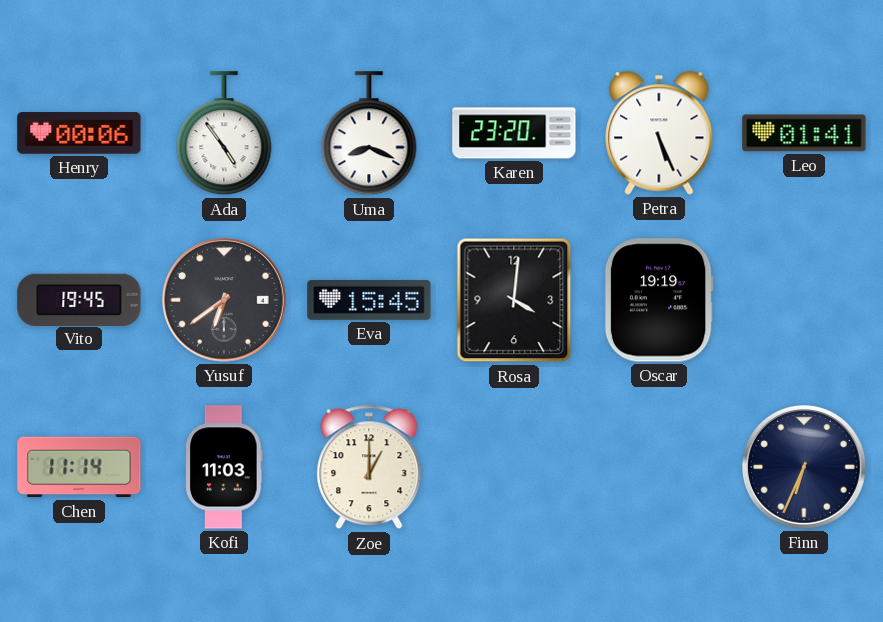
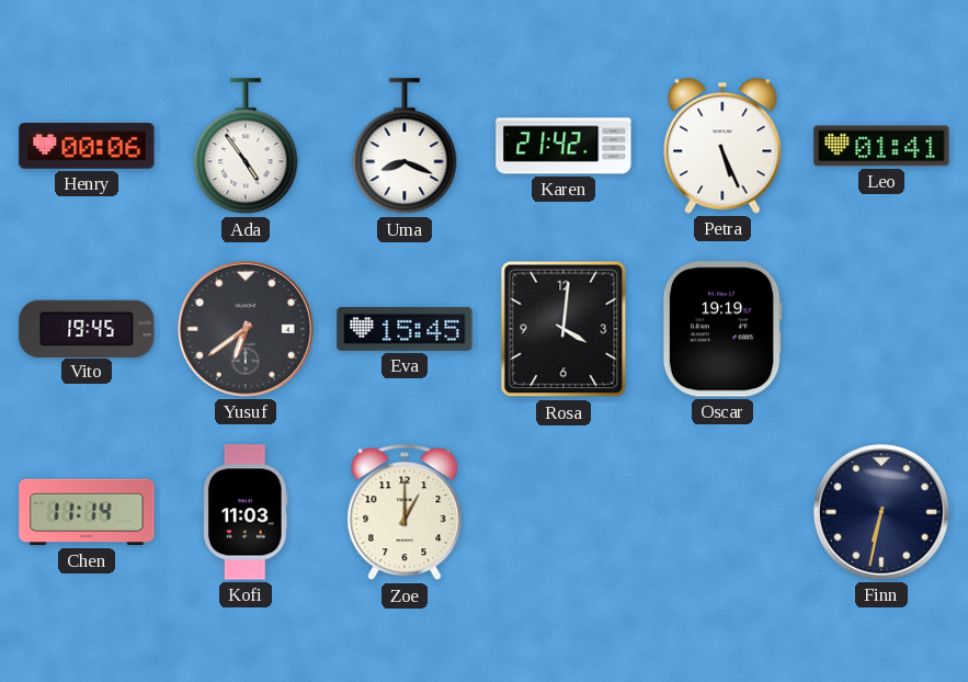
Karen: 23:20 -> 21:42
Finn: 6:34 -> 6:32
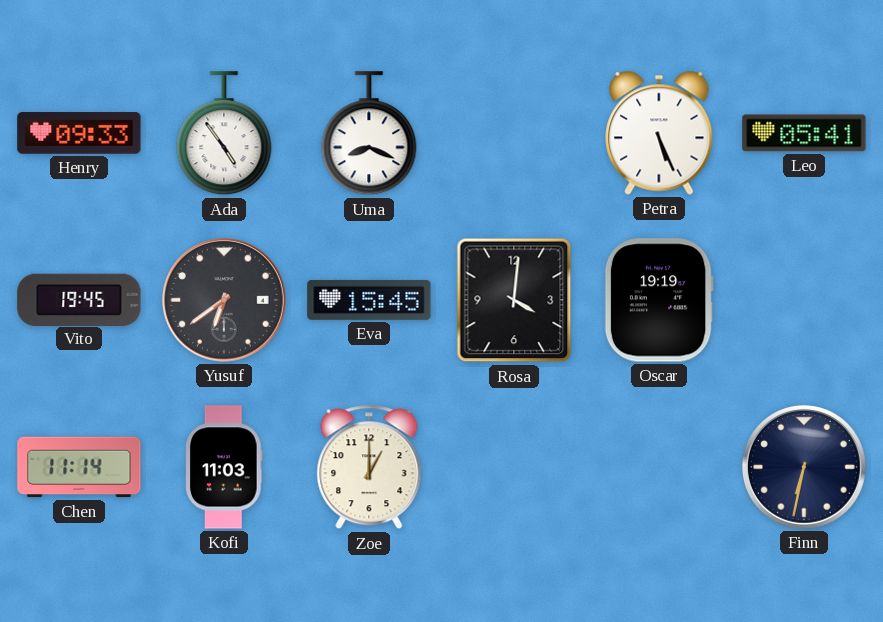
Henry: 00:06 -> 09:33
Karen: 21:42 -> none
Leo: 01:41 -> 05:41
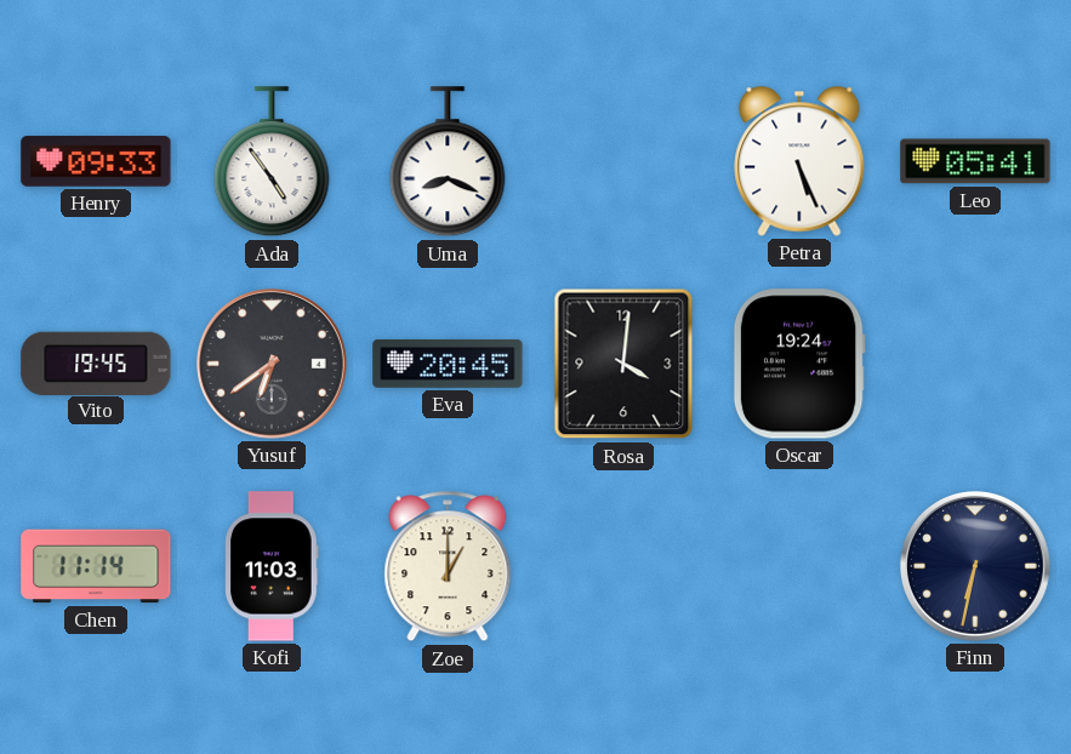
Eva: 15:45 -> 20:45
Oscar: 19:19 -> 19:24
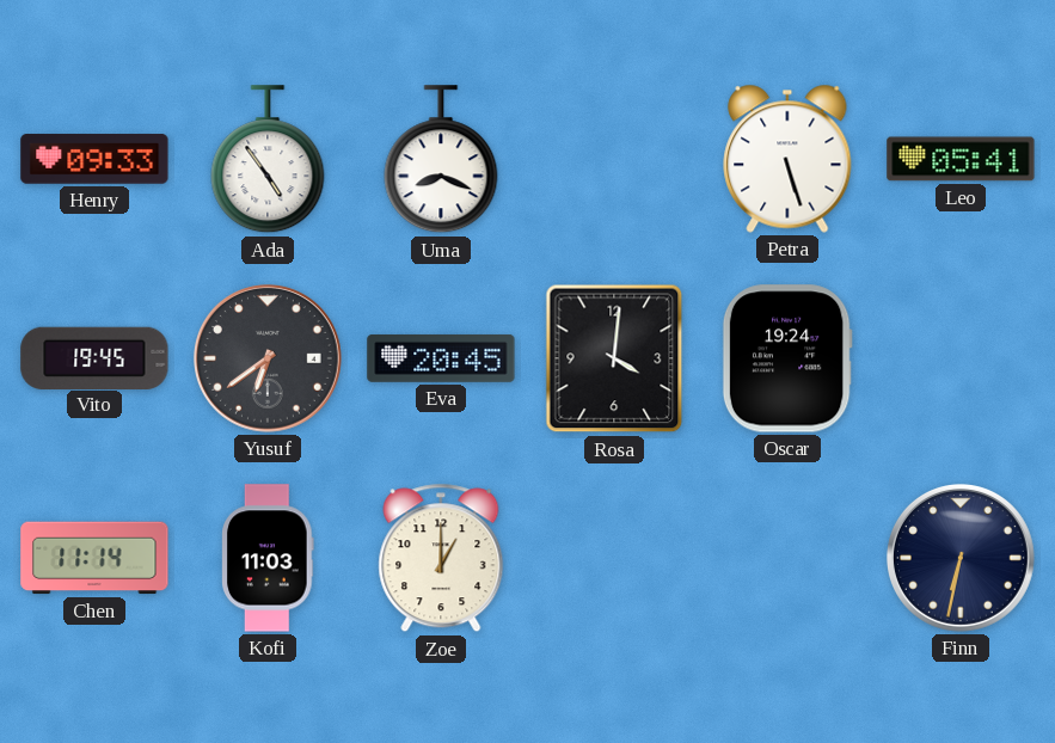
Petra: 5:26 -> 5:27
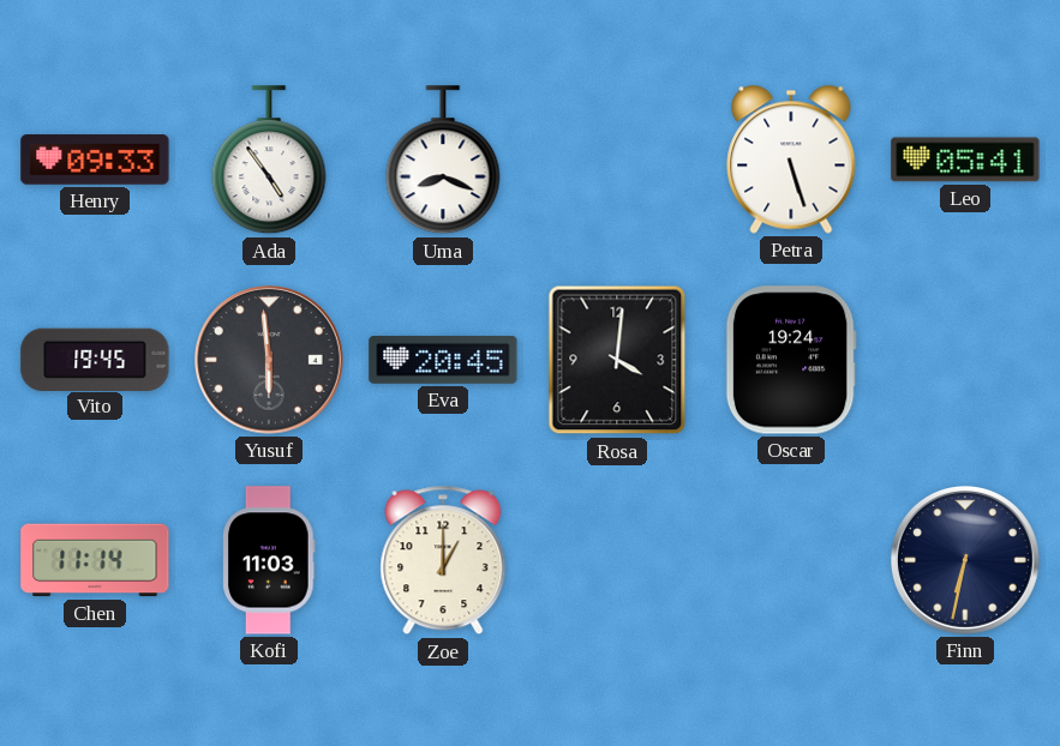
Yusuf: 6:39 -> 5:59
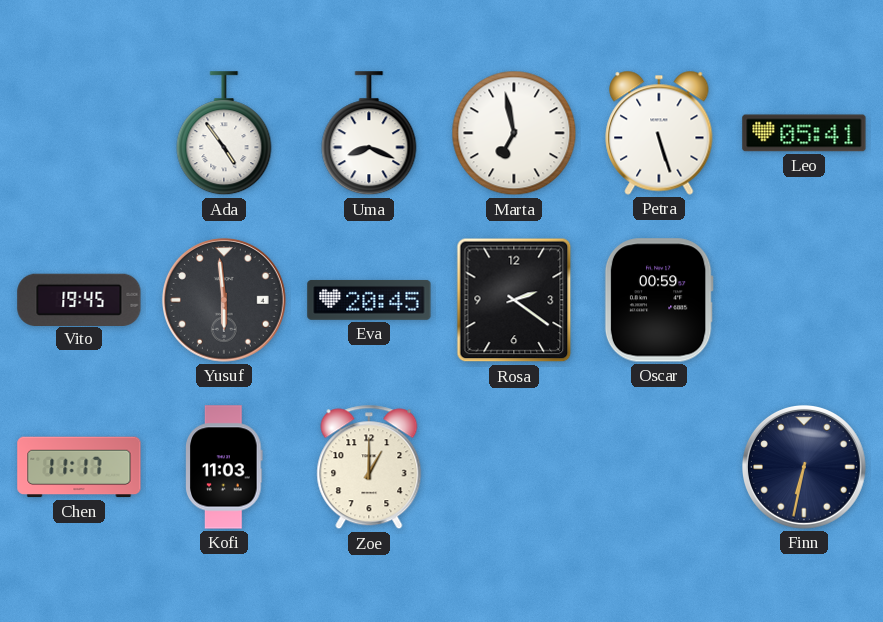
Henry: 09:33 -> none
Marta: none -> 6:58
Rosa: 4:01 -> 2:21
Oscar: 19:24 -> 00:59
Chen: 11:14 -> 11:17
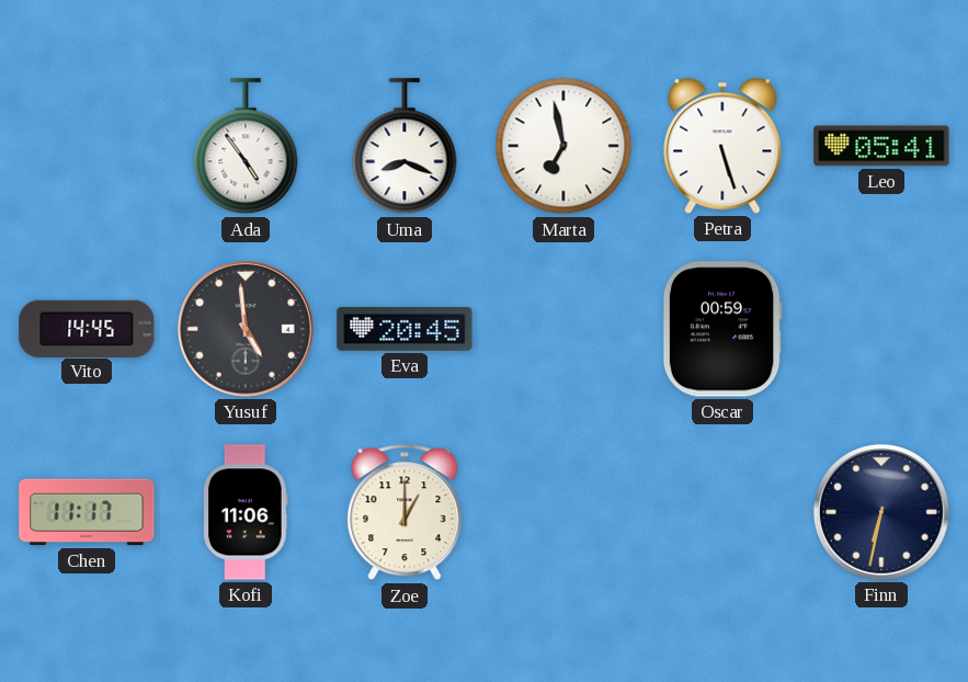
Vito: 19:45 -> 14:45
Yusuf: 5:59 -> 4:59
Rosa: 2:21 -> none
Kofi: 11:03 -> 11:06
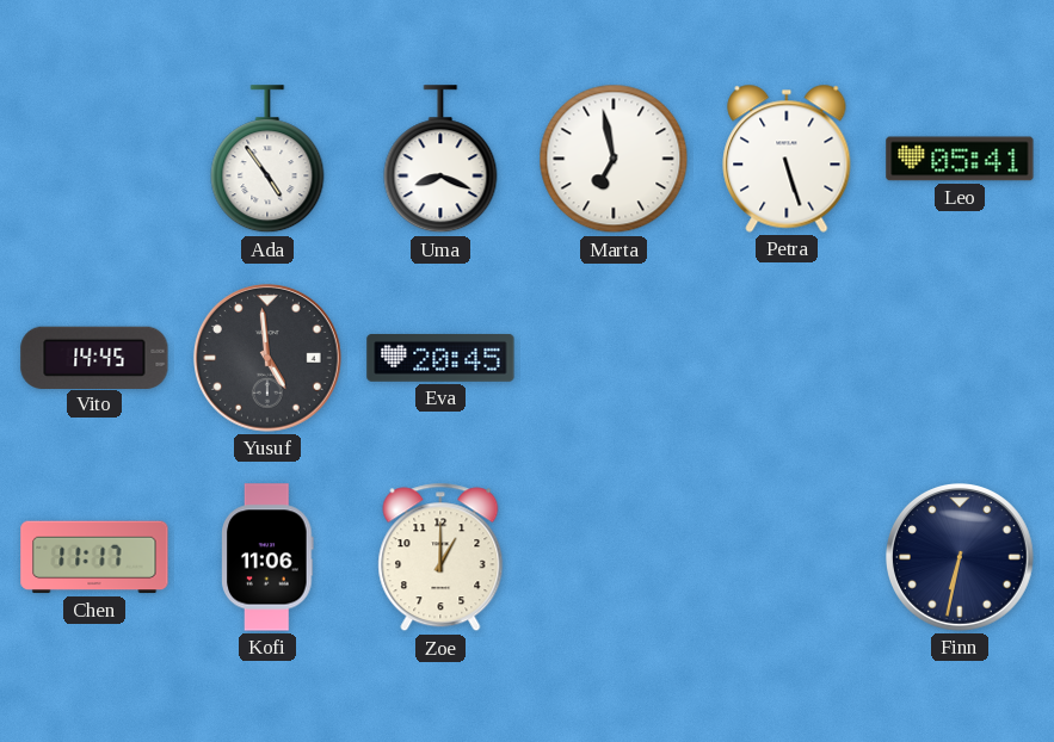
Oscar: 00:59 -> none
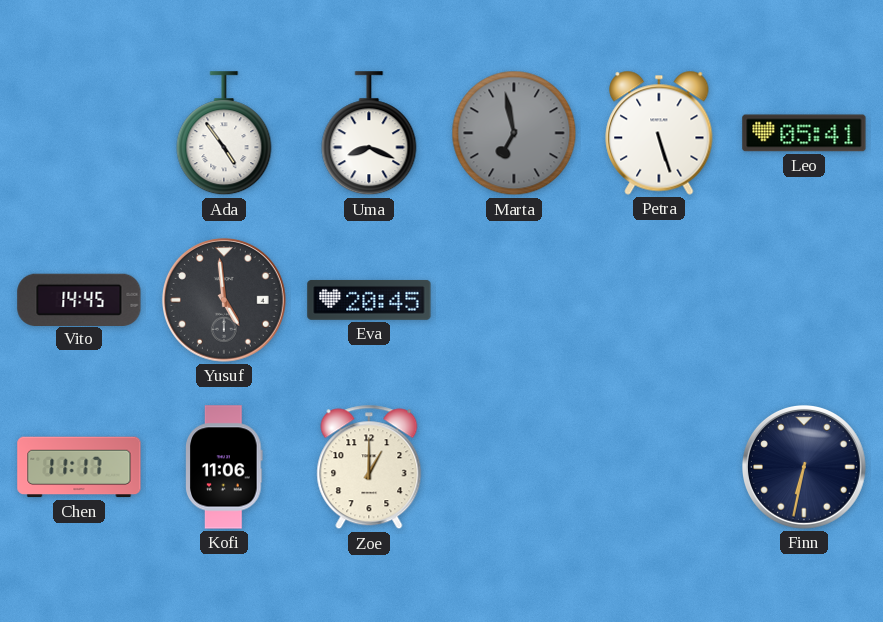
Marta dial: white -> grey
